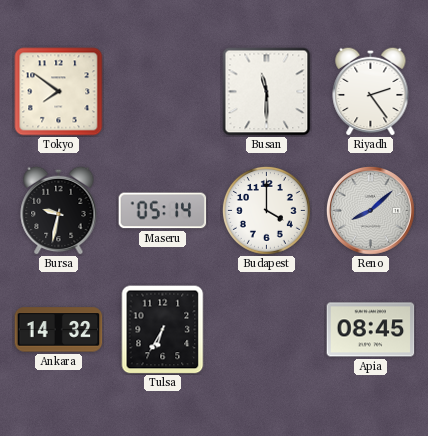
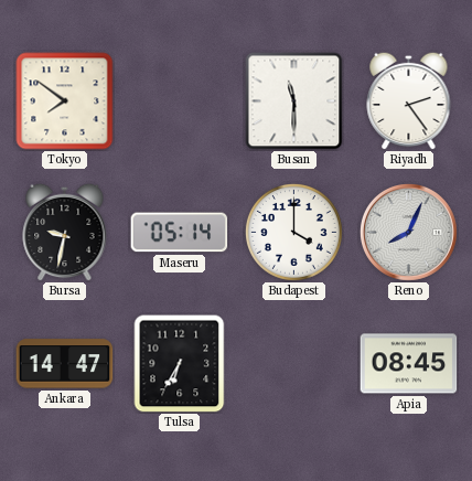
Reno: 8:08 -> 8:04
Ankara: 14:32 -> 14:47
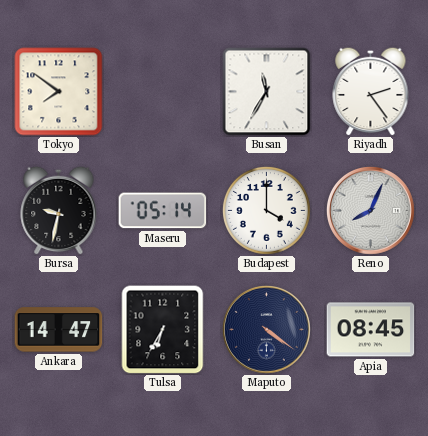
Busan: 11:30 -> 11:35
Maputo: none -> 4:21
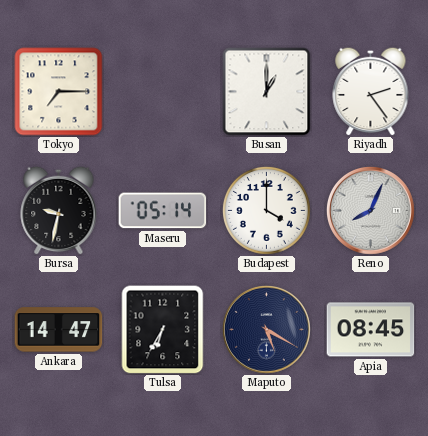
Tokyo: 7:51 -> 7:15
Busan: 11:35 -> 1:00
Maputo: 4:21 -> 5:20
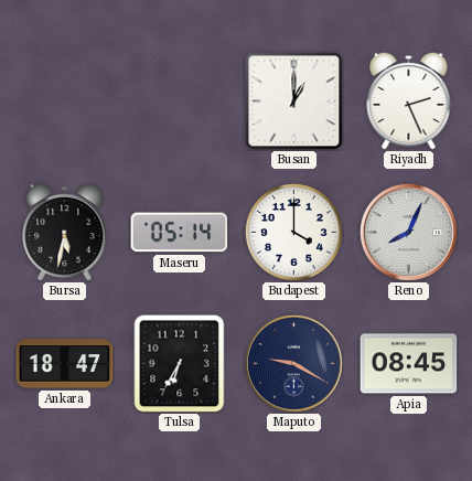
Tokyo: 7:15 -> none
Riyadh: 2:24 -> 2:26
Bursa: 9:32 -> 5:32
Ankara: 14:47 -> 18:47
Maputo: 5:20 -> 9:20
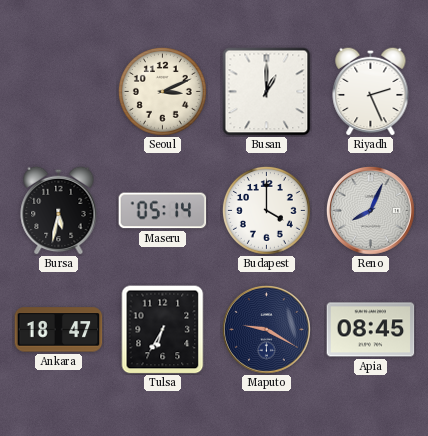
Seoul: none -> 3:11
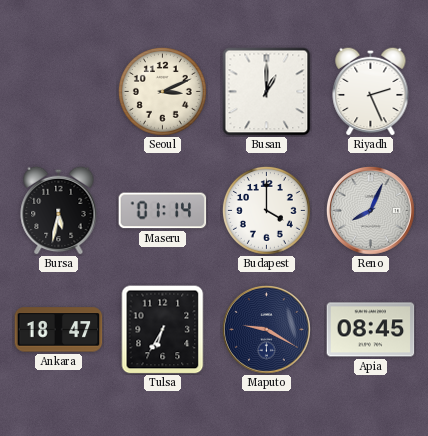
Maseru: 05:14 -> 01:14
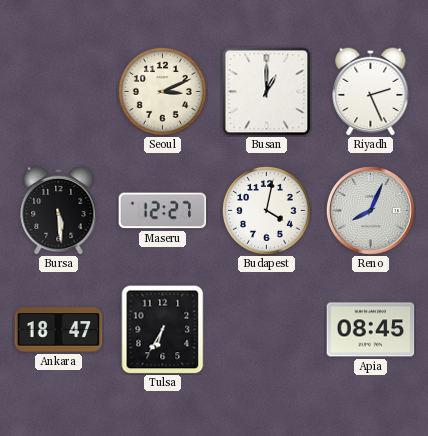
Bursa: 5:32 -> 5:29
Maseru: 01:14 -> 12:27
Budapest: 4:00 -> 4:02
Maputo: 9:20 -> none
